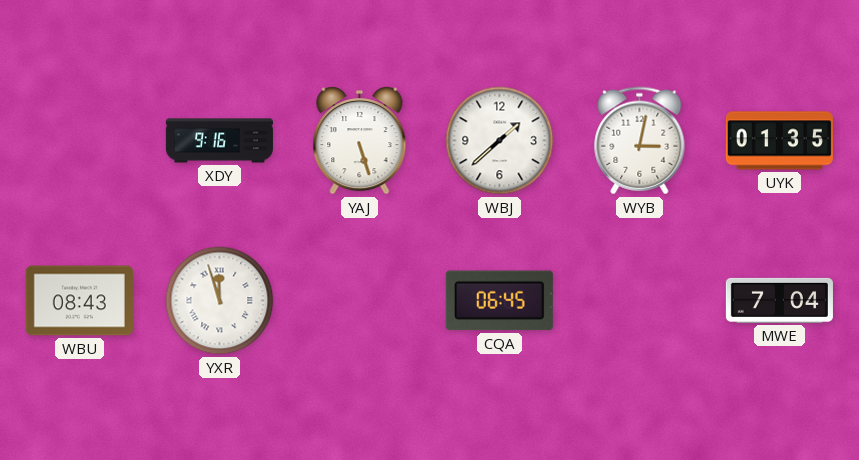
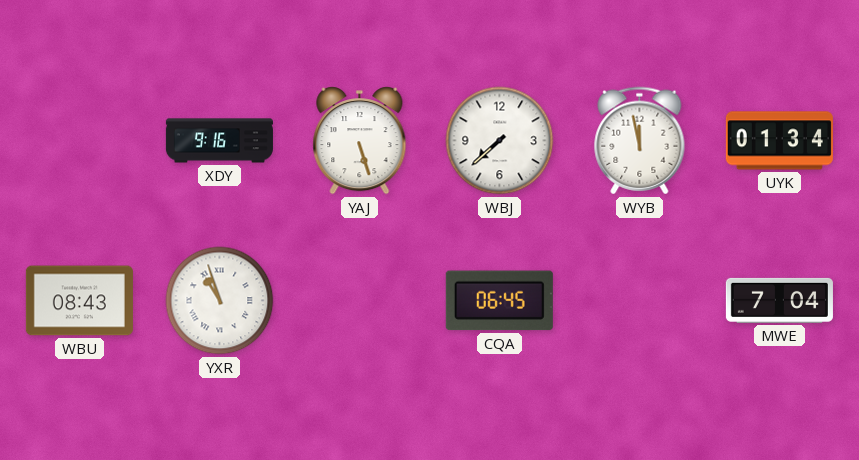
WBJ: 1:38 -> 7:38
WYB: 3:02 -> 11:58
UYK: 01:35 -> 01:34
YXR: 11:57 -> 10:57
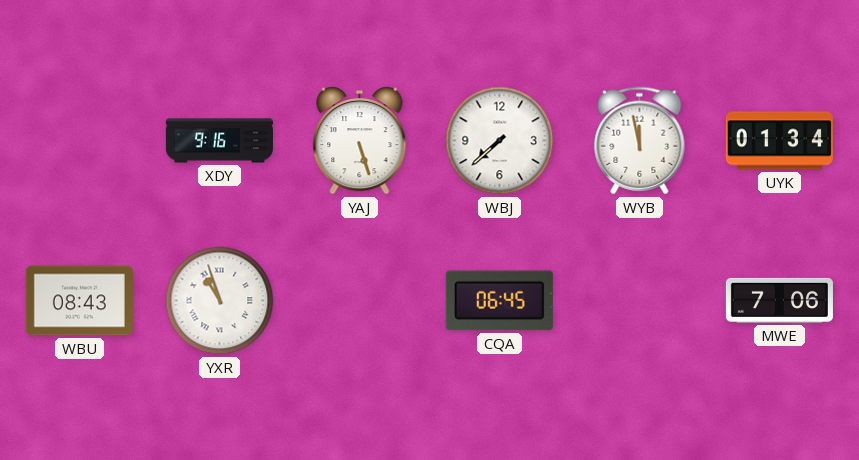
MWE: 7:04 -> 7:06
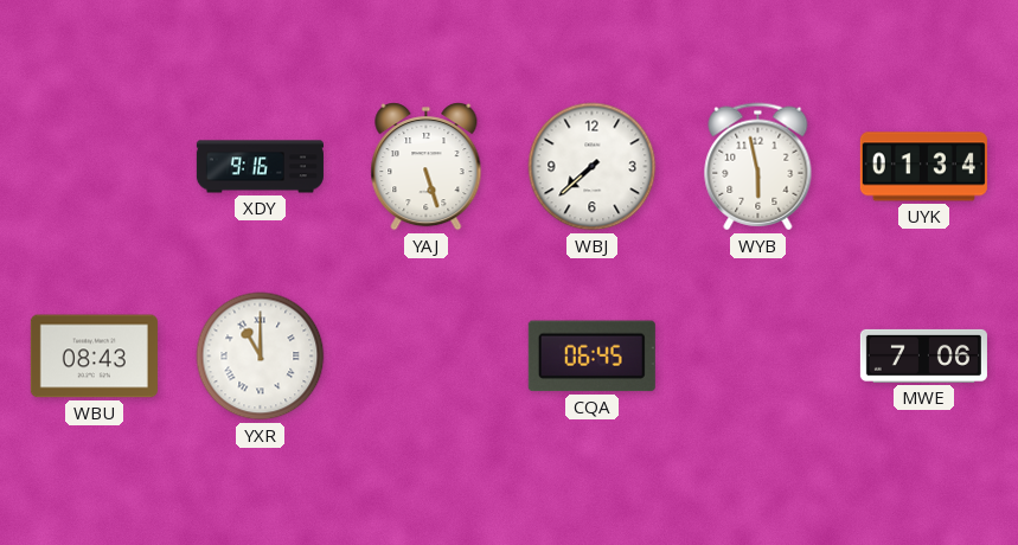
WYB: 11:58 -> 5:58
YXR: 10:57 -> 11:00
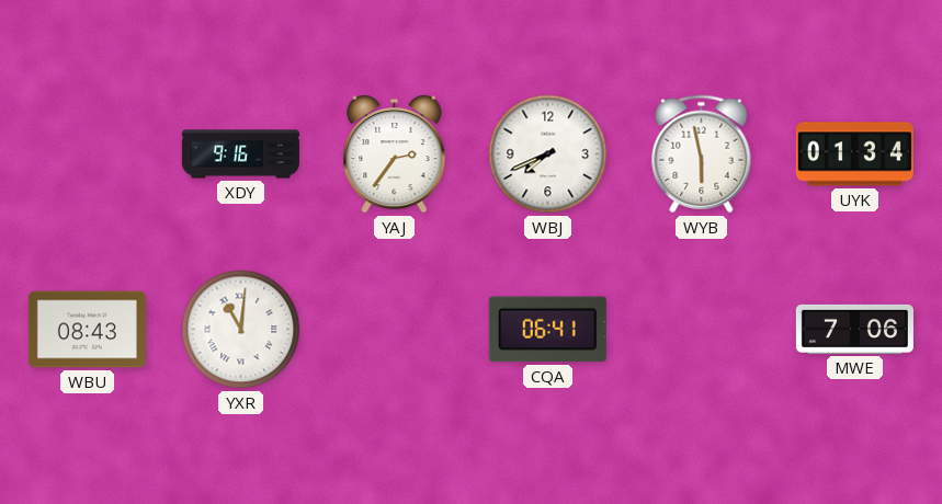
YAJ: 5:27 -> 2:36
WBJ: 7:38 -> 7:41
YXR: 11:00 -> 11:01
CQA: 06:45 -> 06:41
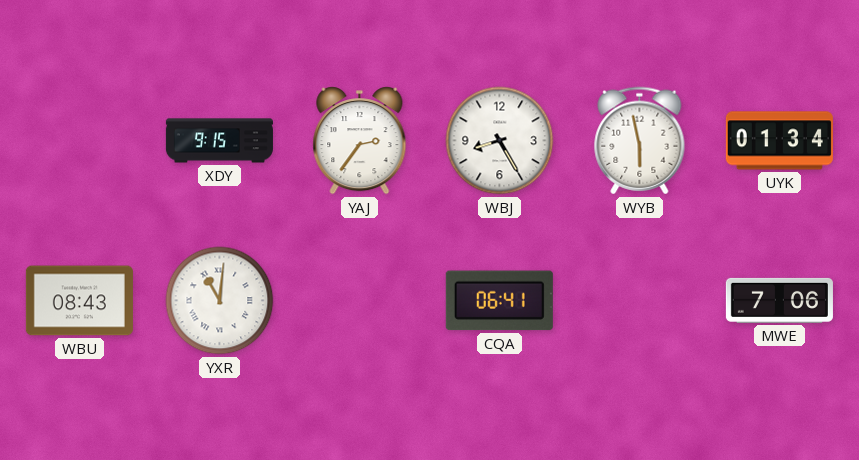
XDY: 9:16 -> 9:15
WBJ: 7:41 -> 8:25
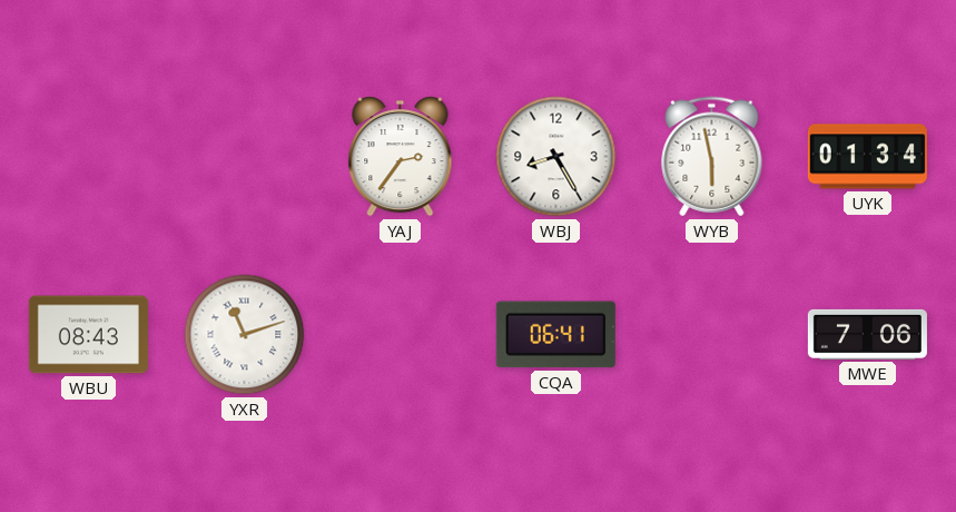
XDY: 9:15 -> none
YXR: 11:01 -> 11:12
